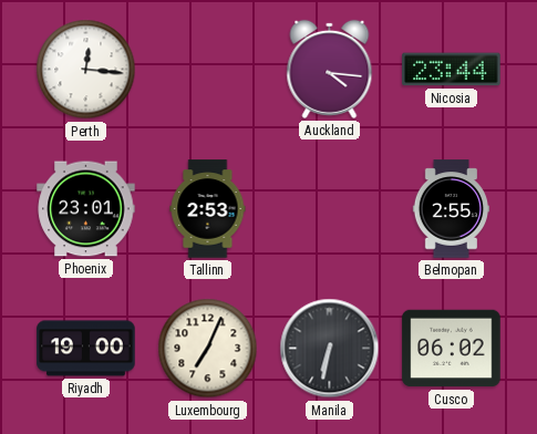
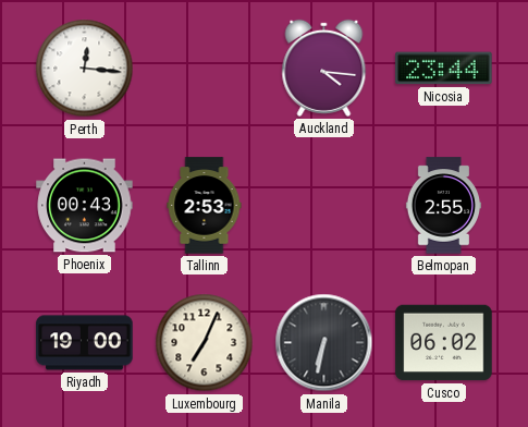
Phoenix: 23:01 -> 00:43
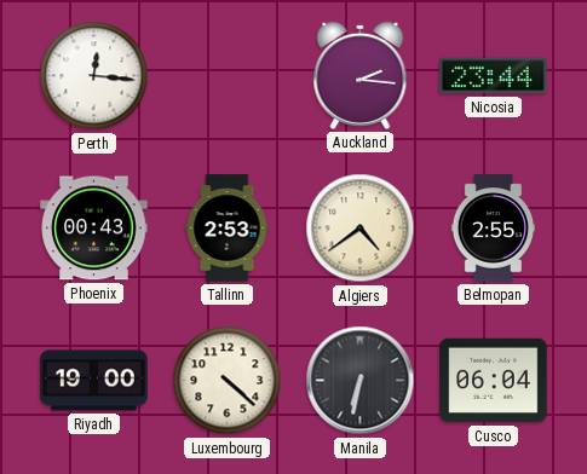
Auckland: 4:16 -> 2:16
Algiers: none -> 4:39
Luxembourg: 7:04 -> 4:22
Cusco: 06:02 -> 06:04
